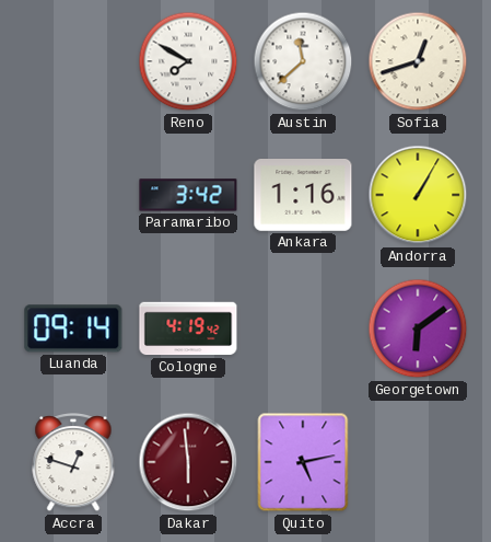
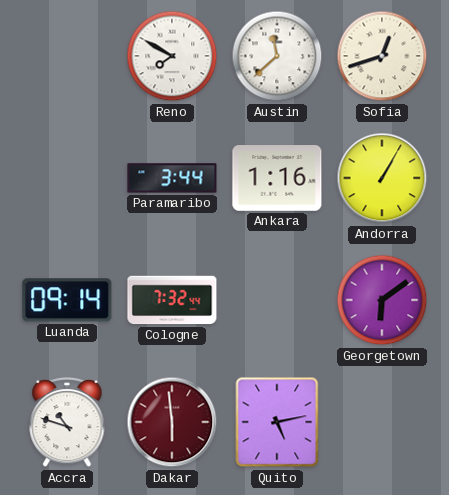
Paramaribo: 3:42 -> 3:44
Cologne: 4:19 -> 7:32
Accra: 12:48 -> 10:48
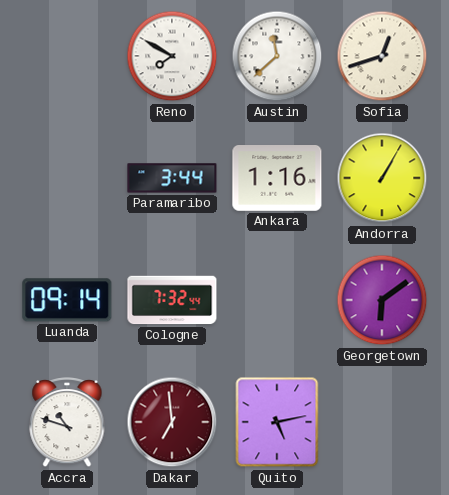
Dakar: 5:59 -> 6:59
